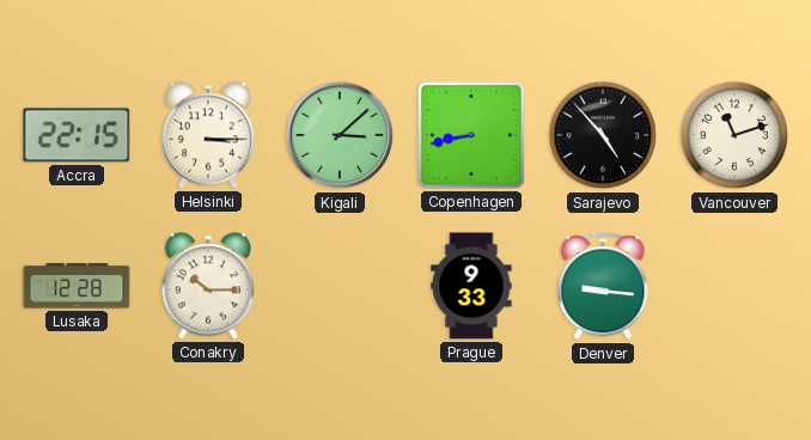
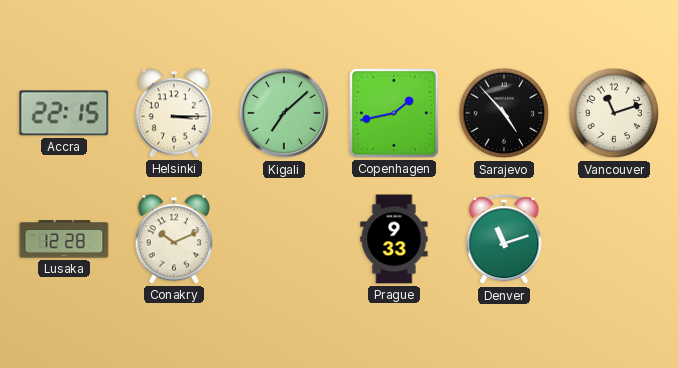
Kigali: 3:08 -> 7:08
Copenhagen: 8:43 -> 1:43
Conakry: 10:15 -> 10:11
Denver: 9:16 -> 11:12
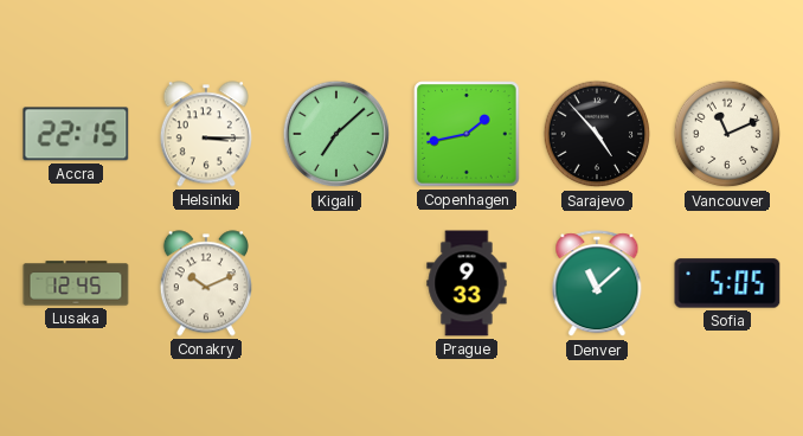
Vancouver: 11:12 -> 11:11
Lusaka: 12:28 -> 12:45
Denver: 11:12 -> 11:08
Sofia: none -> 5:05
